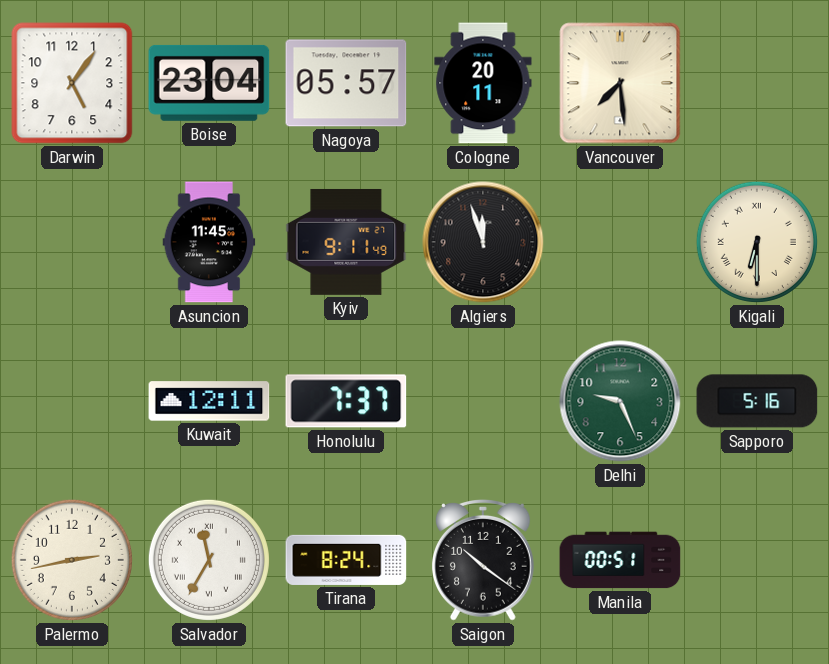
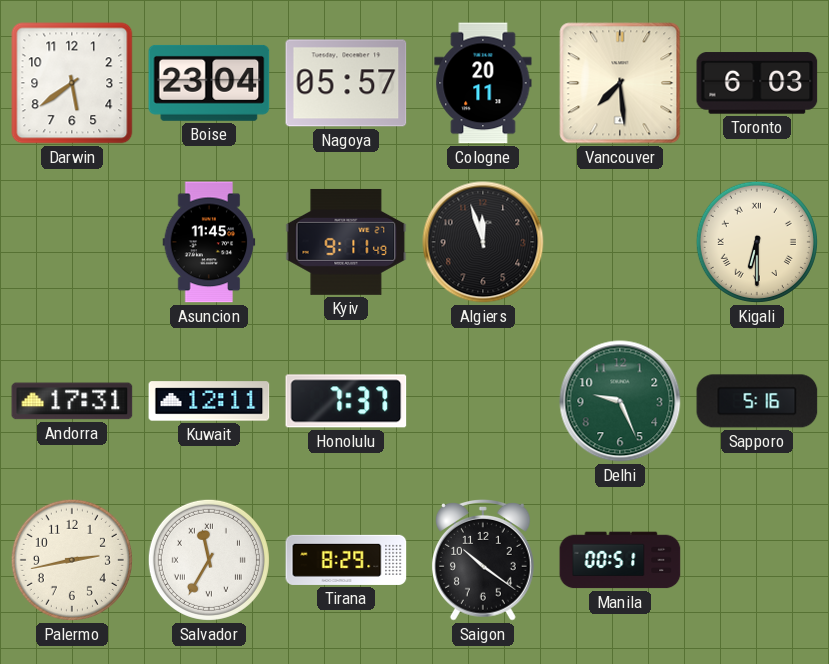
Darwin: 5:06 -> 5:39
Toronto: none -> 6:03
Andorra: none -> 17:31
Tirana: 8:24 -> 8:29
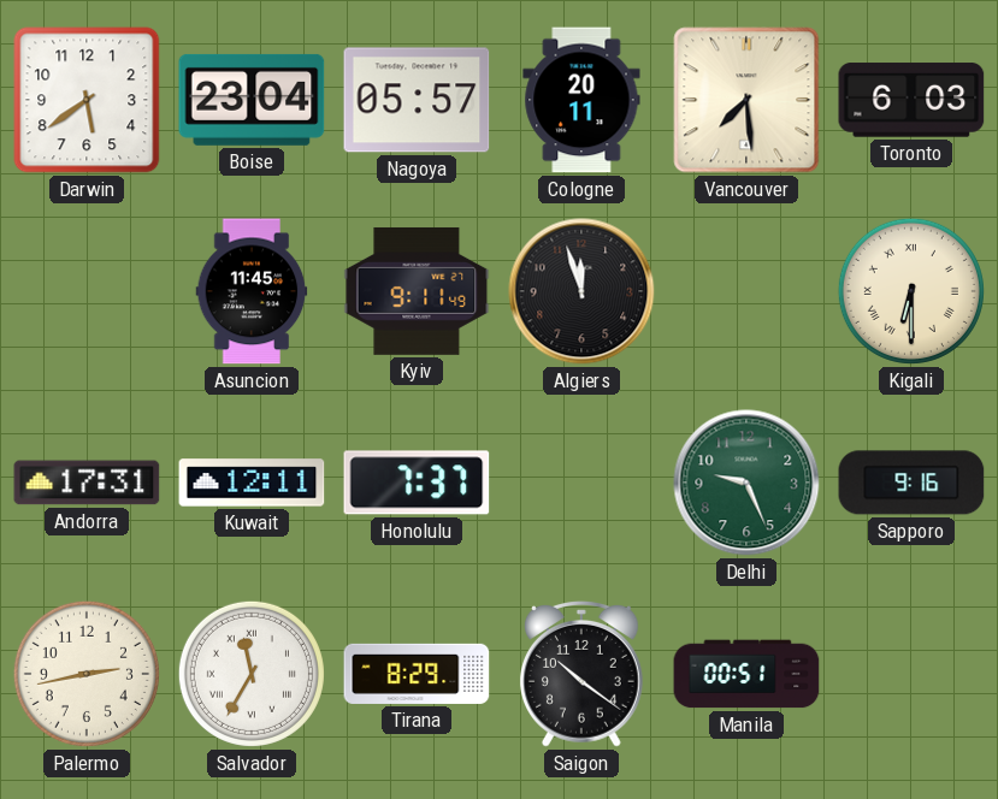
Sapporo: 5:16 -> 9:16
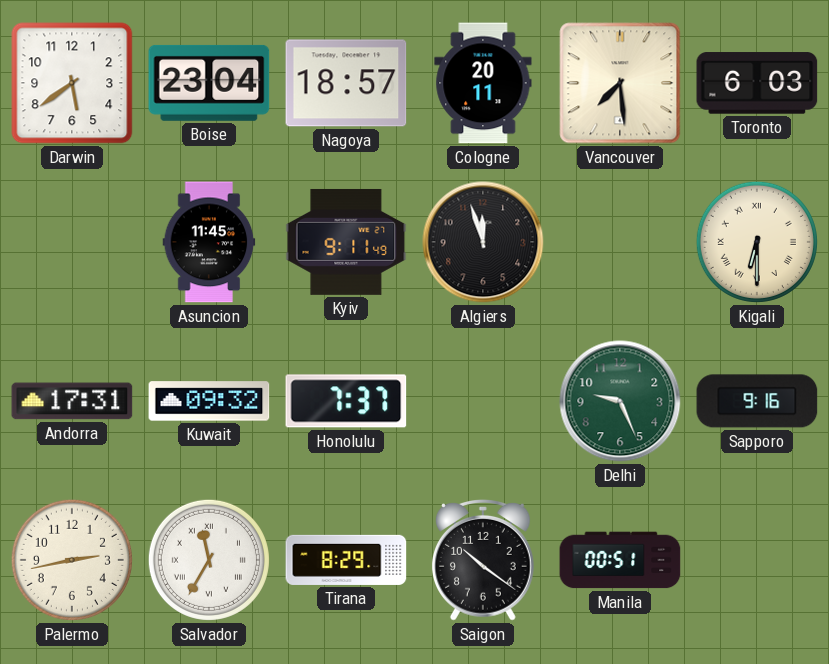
Nagoya: 05:57 -> 18:57
Kuwait: 12:11 -> 09:32
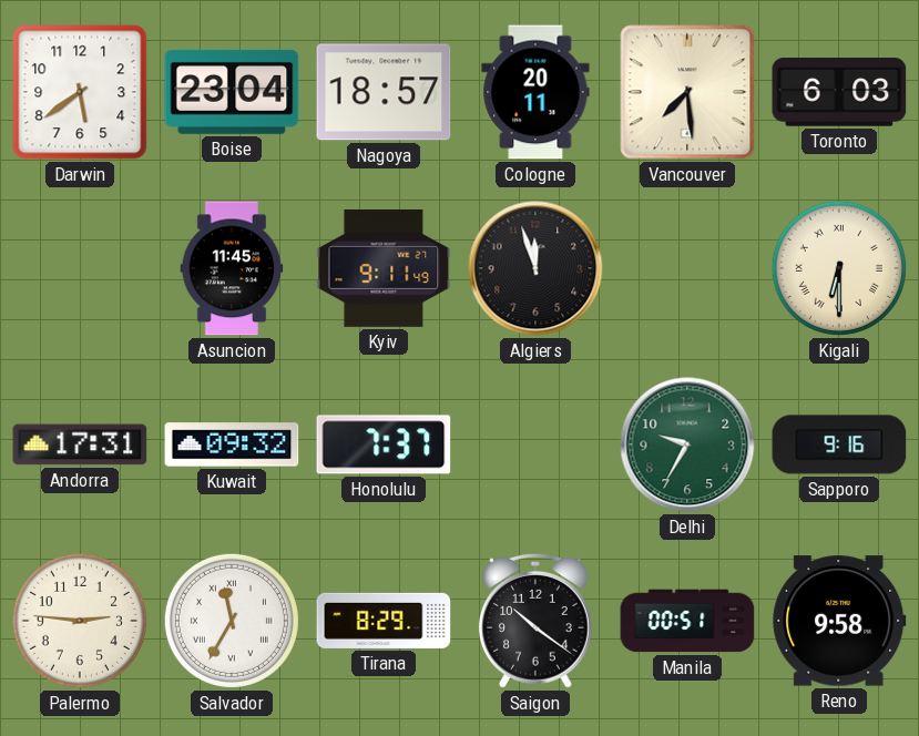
Delhi: 9:26 -> 9:35
Palermo: 2:43 -> 2:46
Reno: none -> 9:58
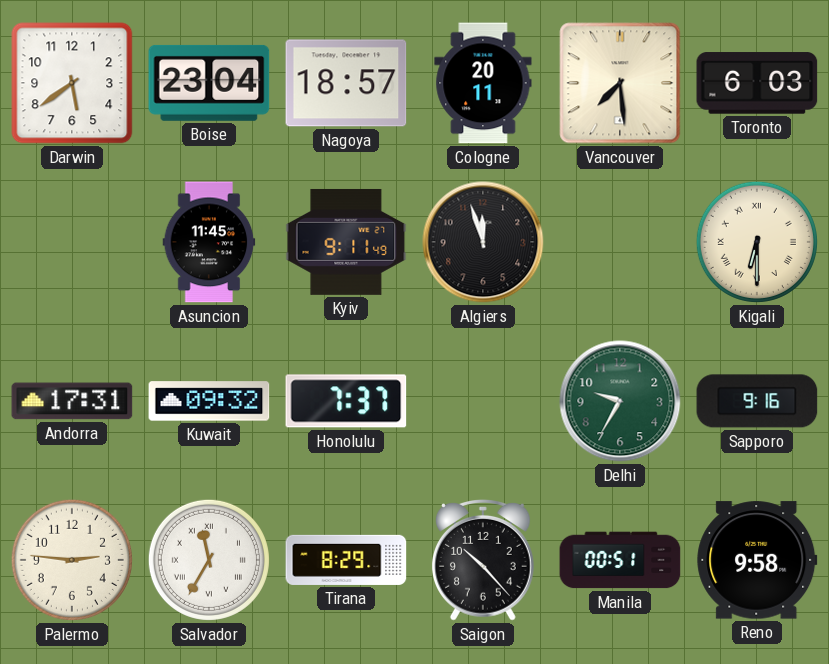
Saigon: 10:21 -> 10:23
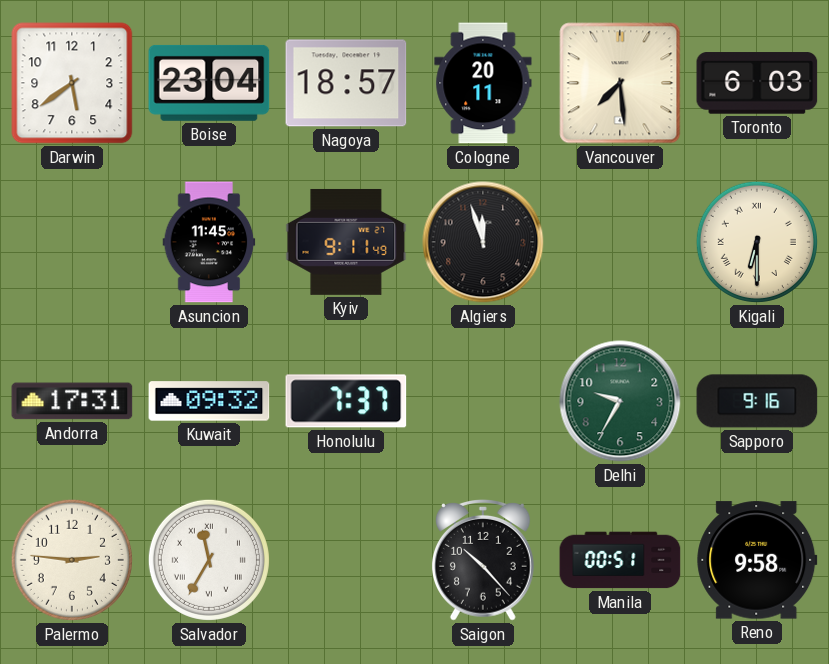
Tirana: 8:29 -> none
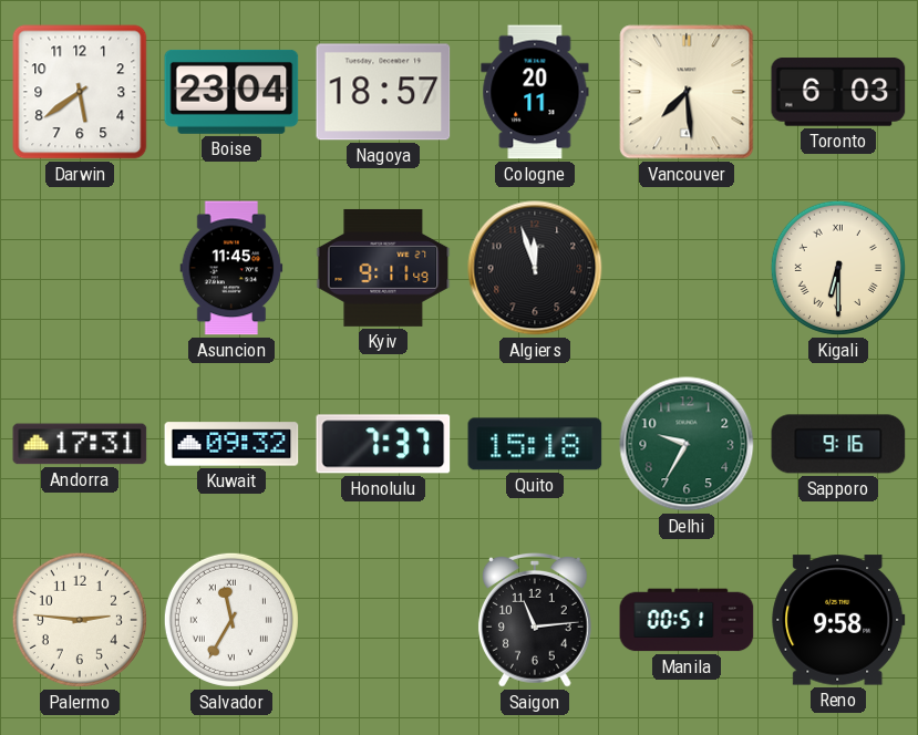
Quito: none -> 15:18
Saigon: 10:23 -> 11:14
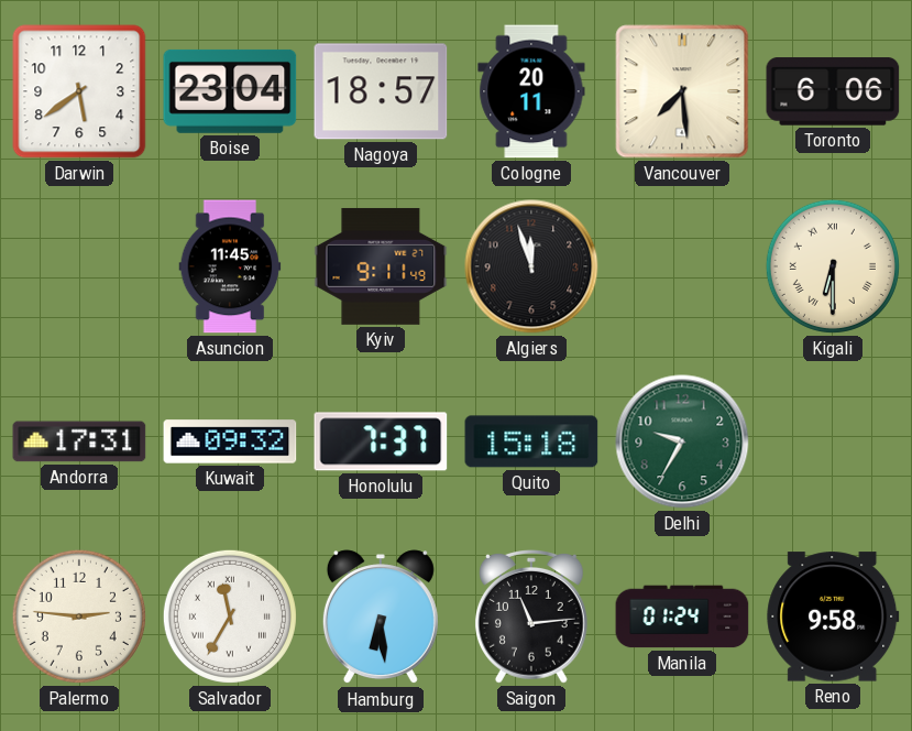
Toronto: 6:03 -> 6:06
Sapporo: 9:16 -> none
Hamburg: none -> 6:29
Manila: 00:51 -> 01:24
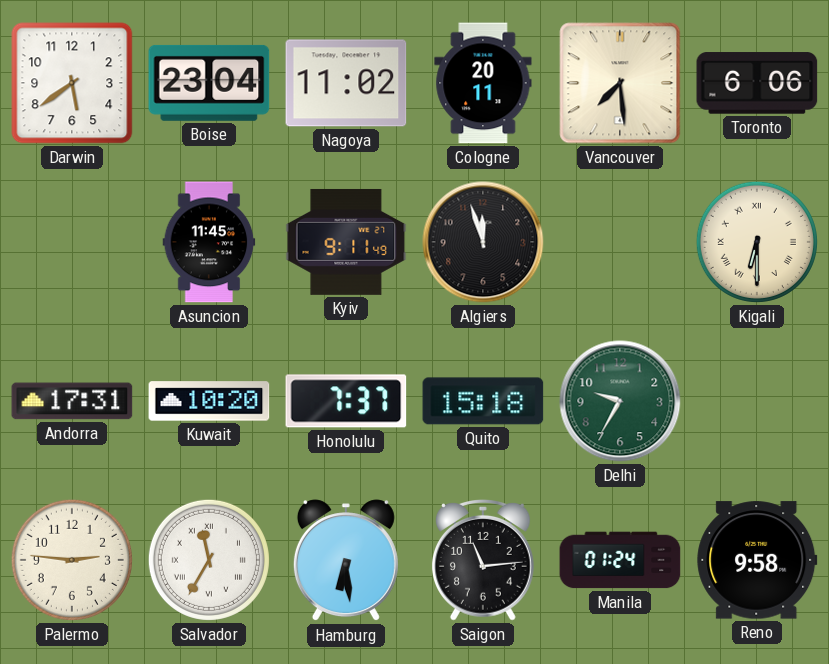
Nagoya: 18:57 -> 11:02
Kuwait: 09:32 -> 10:20
